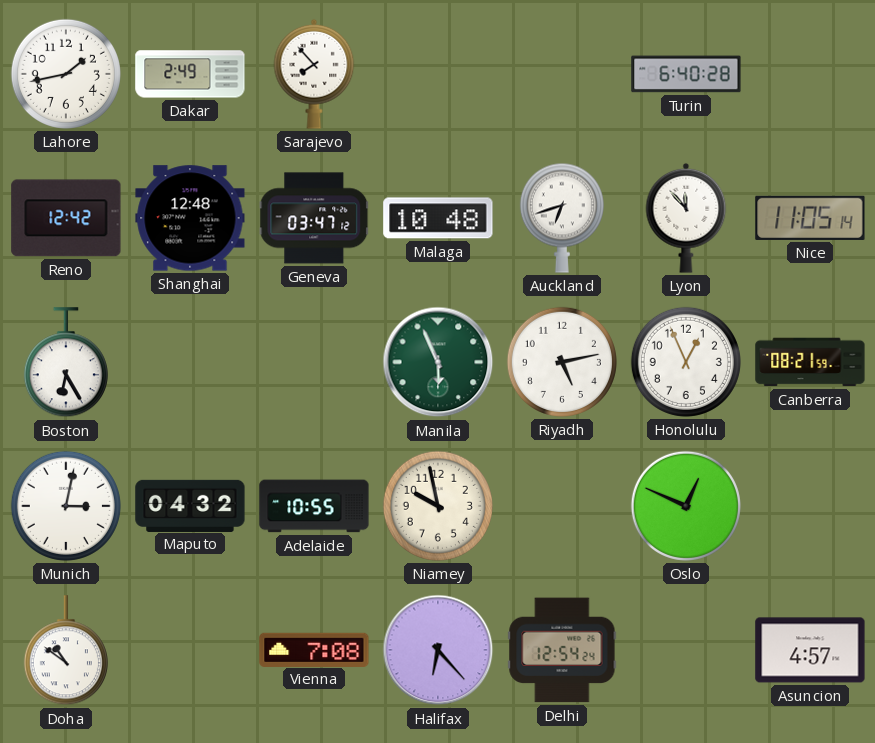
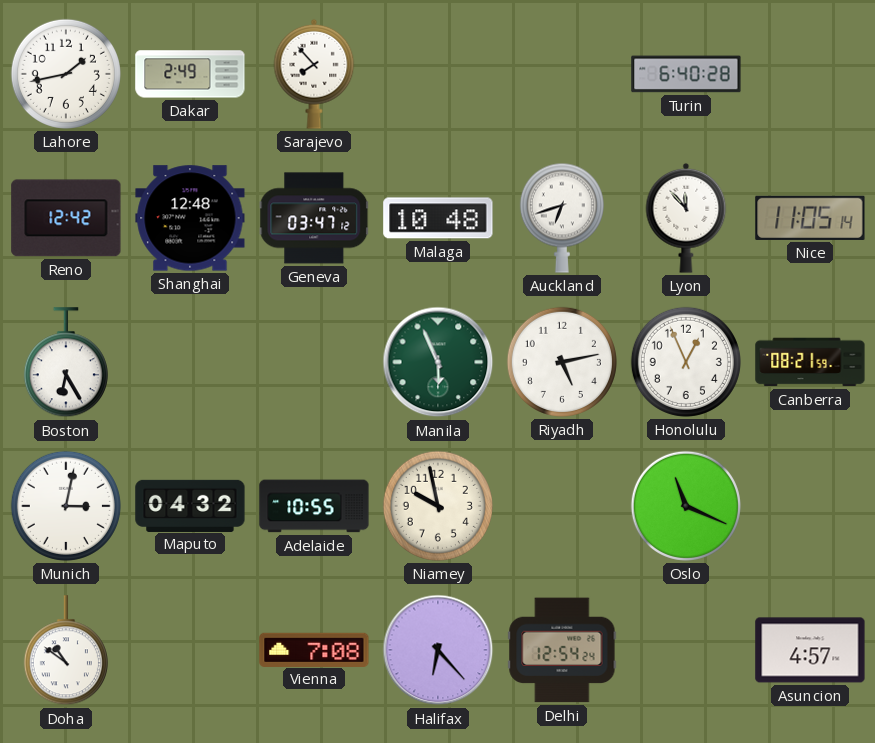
Oslo: 12:49 -> 11:19
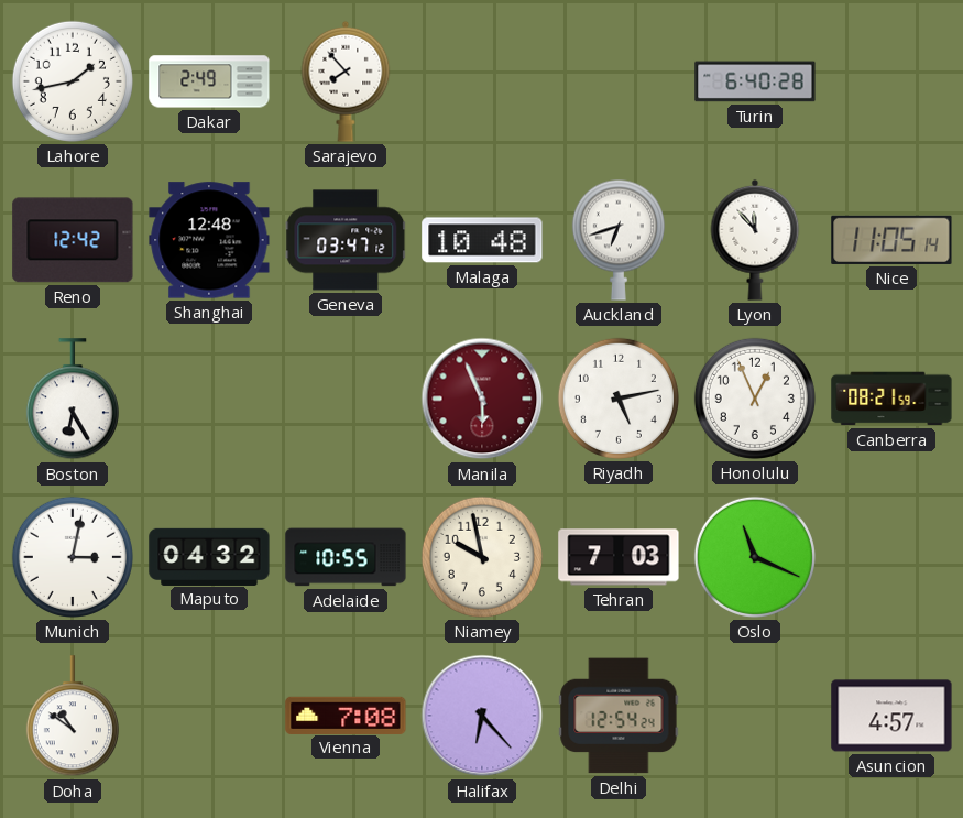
Manila dial: green -> burgundy
Tehran: none -> 7:03
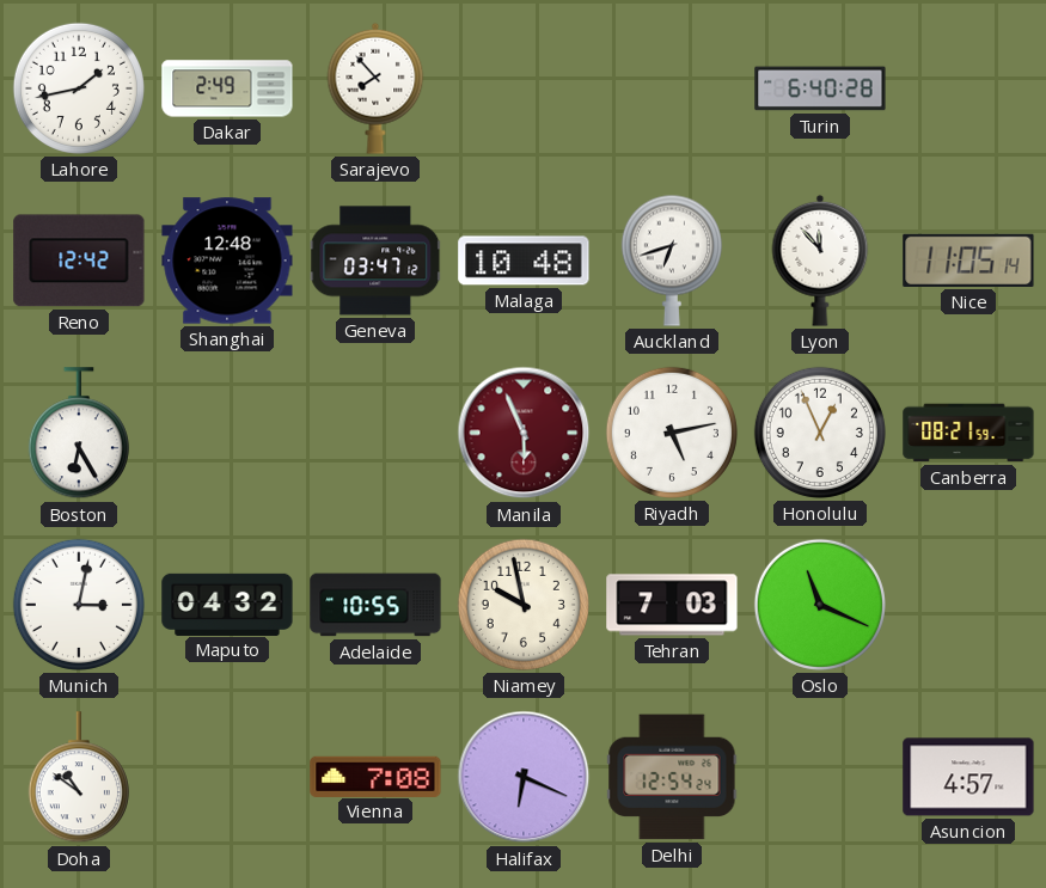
Halifax: 6:23 -> 6:19
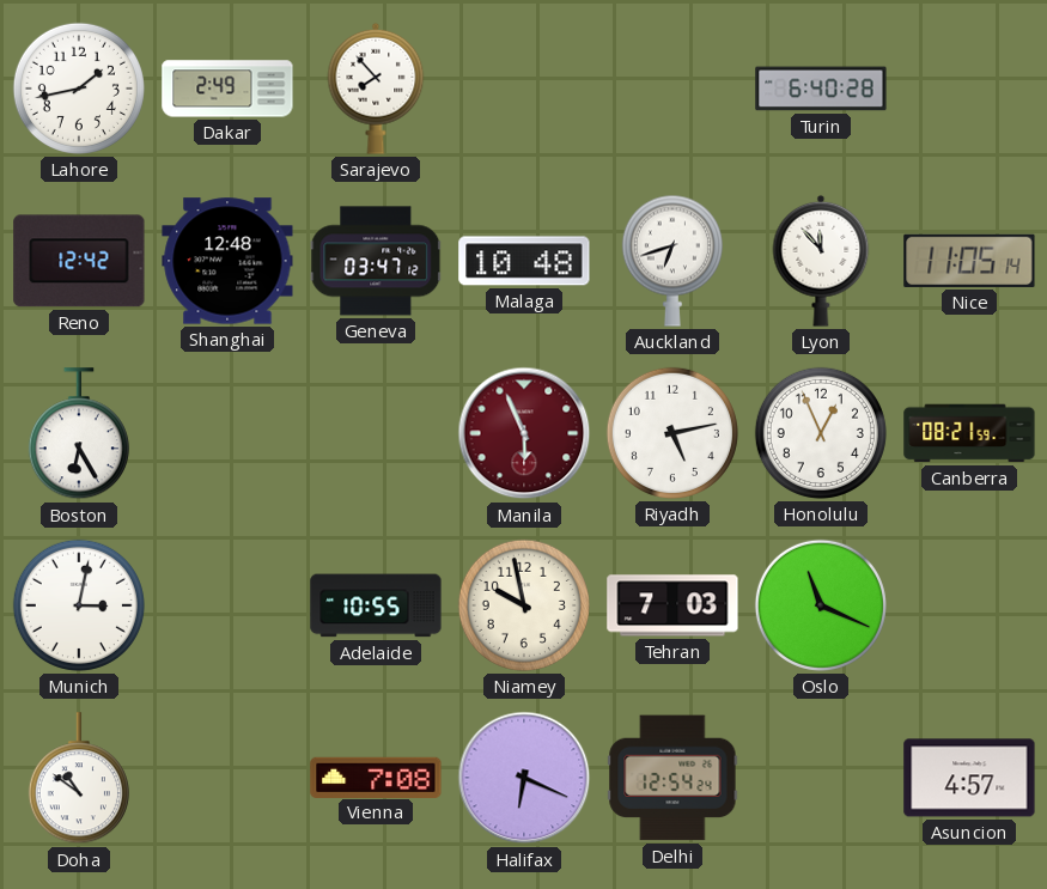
Maputo: 04:32 -> none
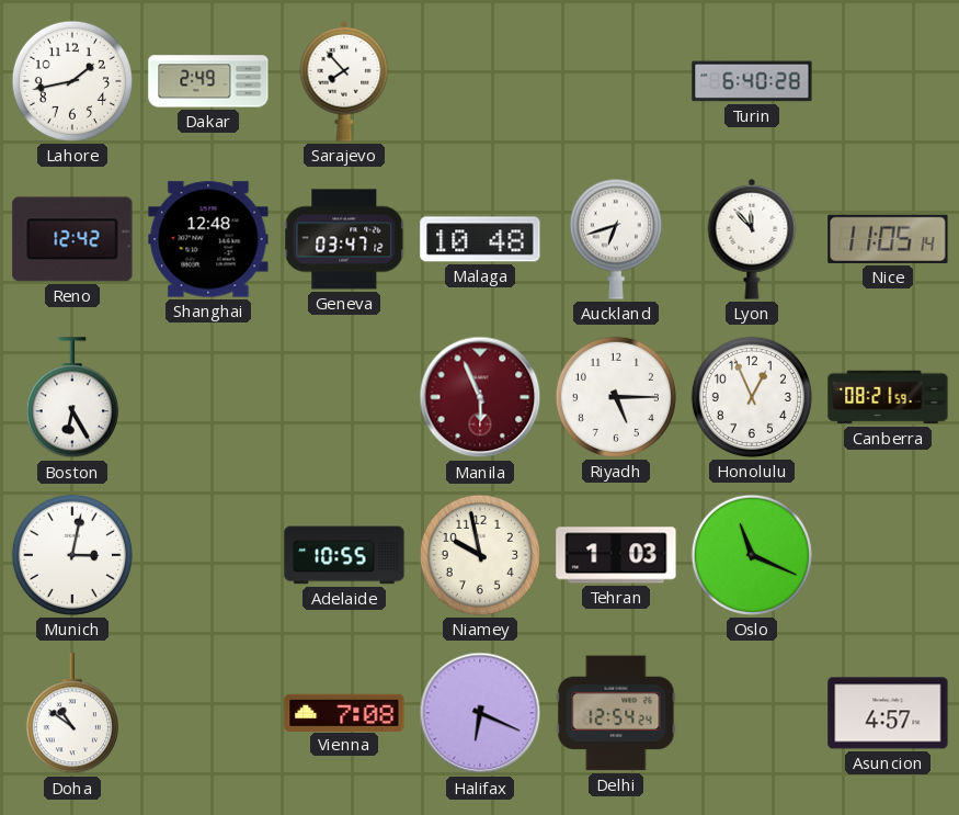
Riyadh: 5:13 -> 5:15
Tehran: 7:03 -> 1:03
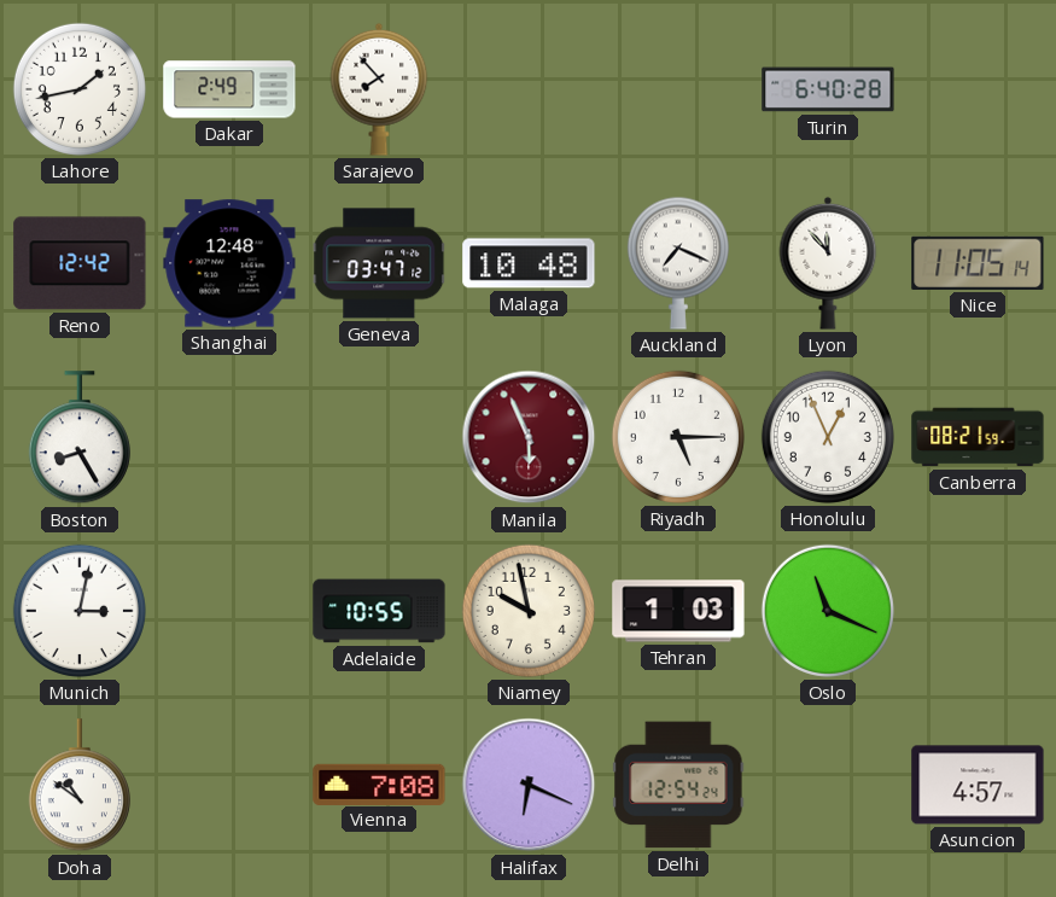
Auckland: 6:42 -> 7:19
Boston: 6:25 -> 8:25
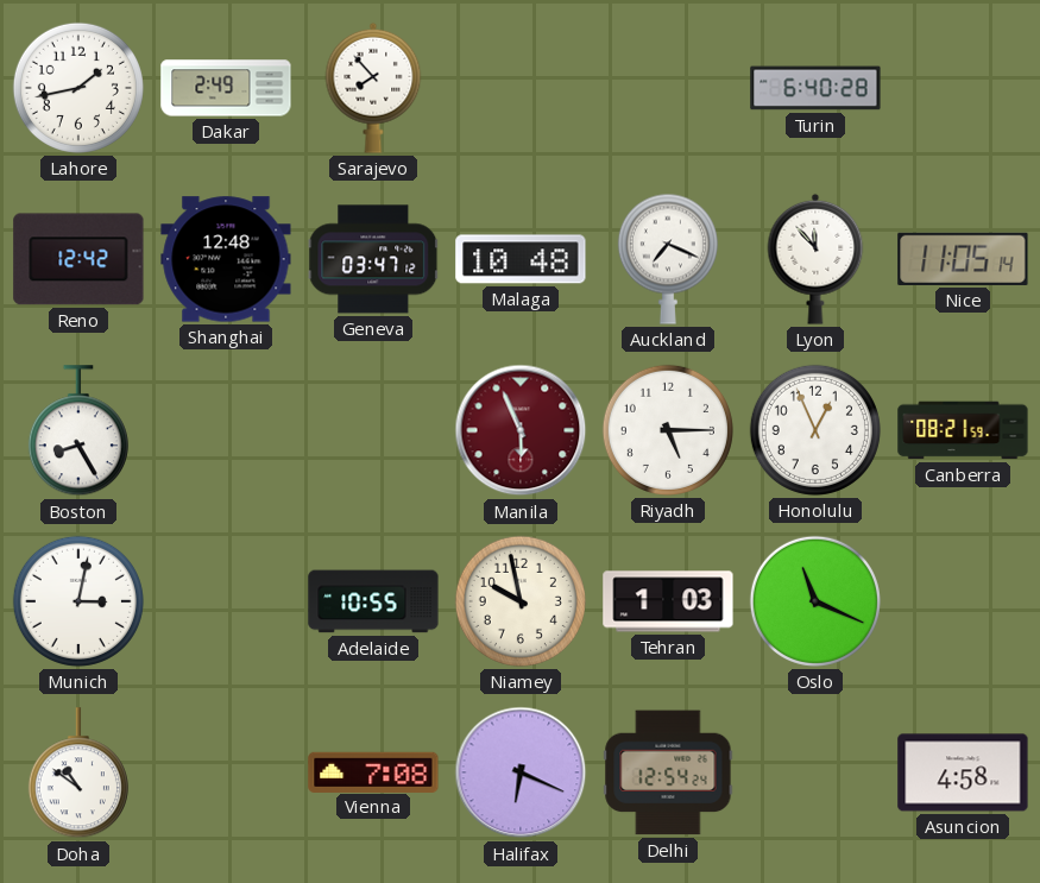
Asuncion: 4:57 -> 4:58
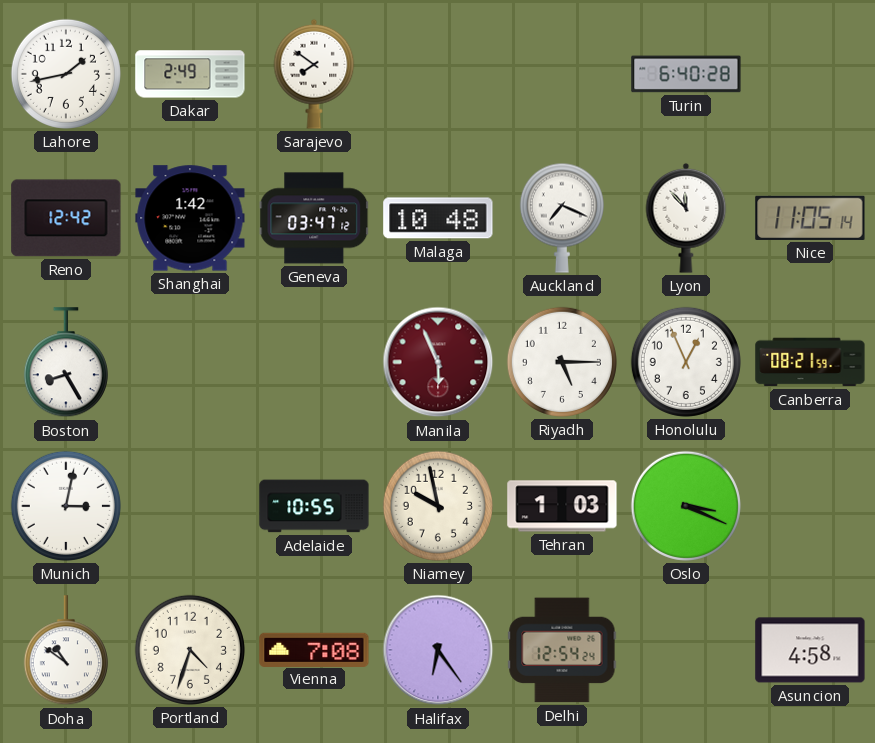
Sarajevo: 7:53 -> 7:51
Shanghai: 12:48 -> 1:42
Oslo: 11:19 -> 3:19
Portland: none -> 4:33
Halifax: 6:19 -> 6:24
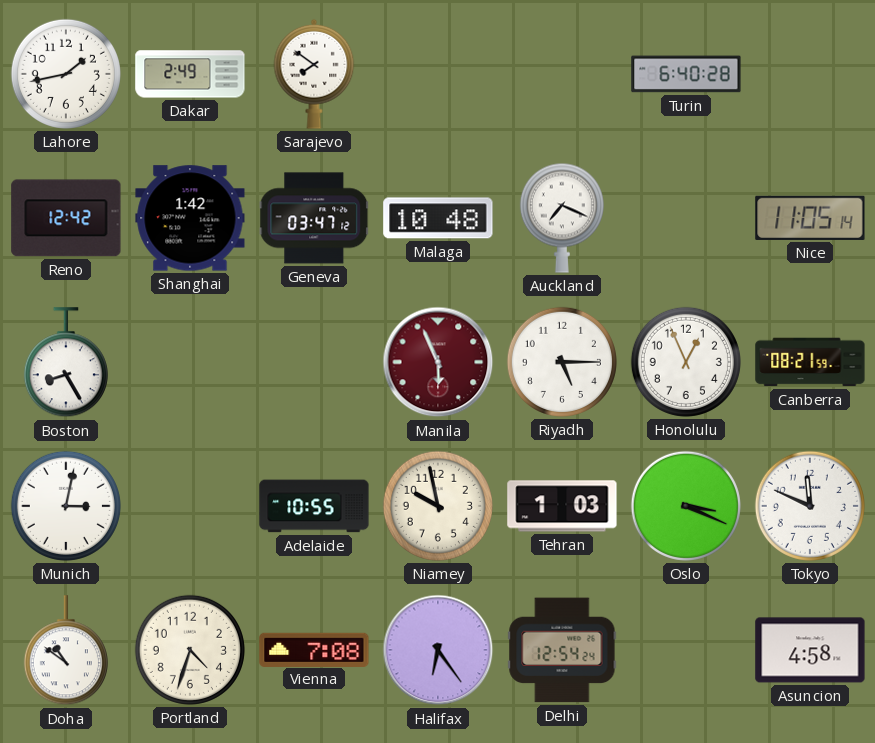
Lyon: 11:53 -> none
Tokyo: none -> 11:49
